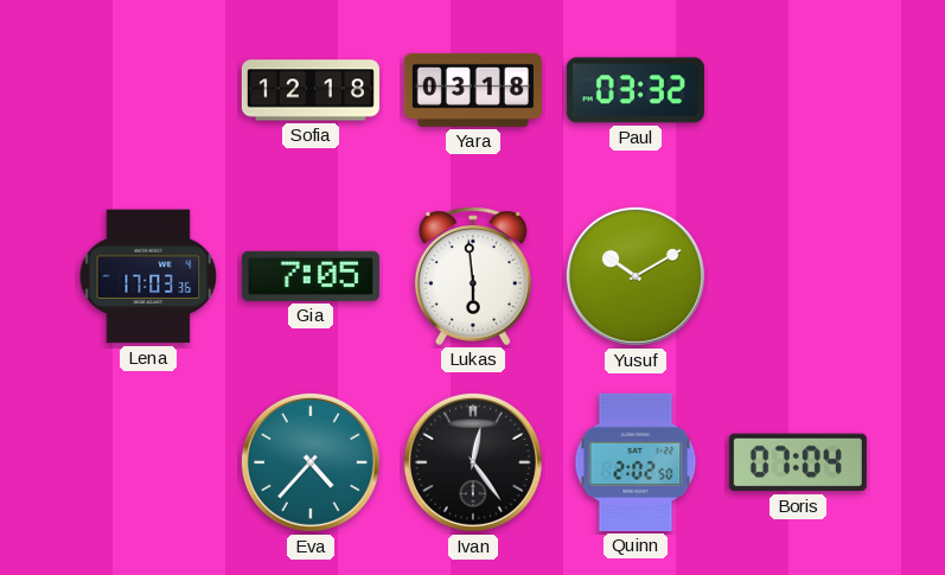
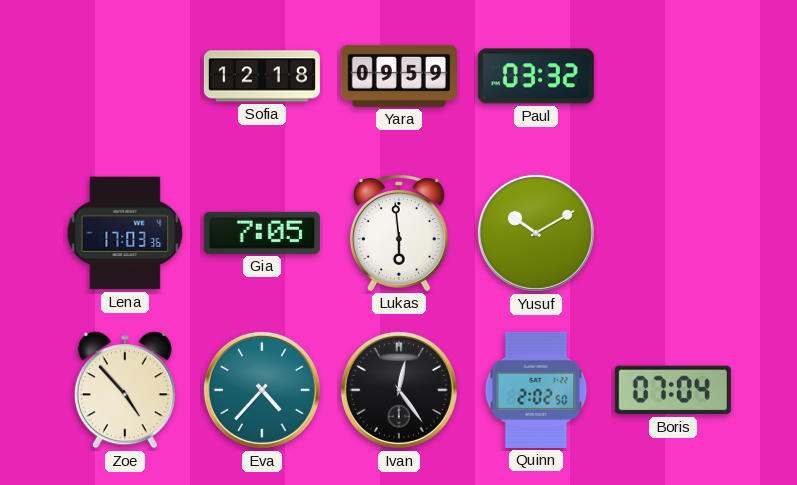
Yara: 03:18 -> 09:59
Zoe: none -> 4:53
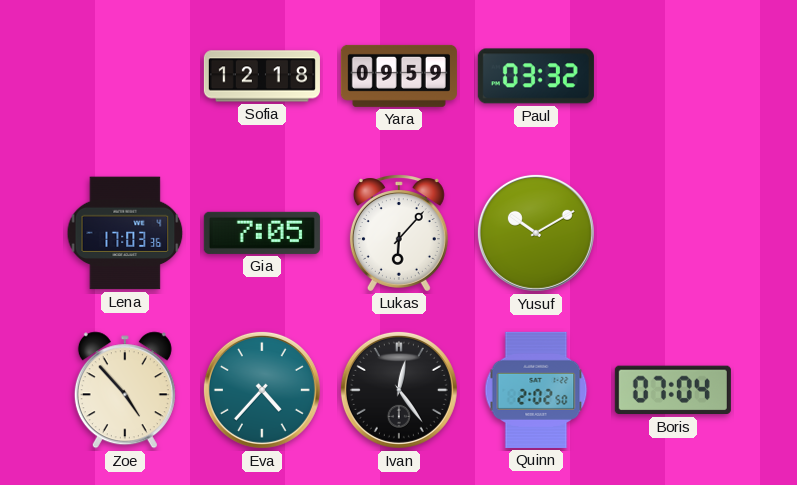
Lukas: 5:59 -> 6:07
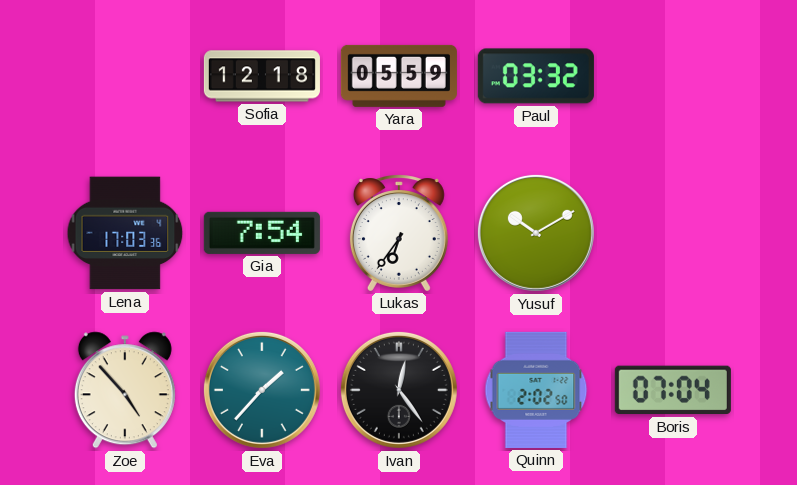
Yara: 09:59 -> 05:59
Gia: 7:05 -> 7:54
Lukas: 6:07 -> 6:36
Eva: 4:37 -> 1:37
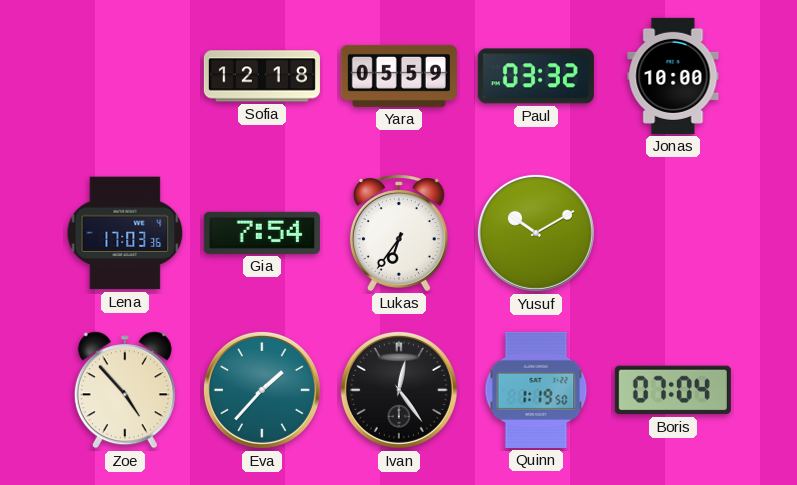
Jonas: none -> 10:00
Quinn: 2:02 -> 1:19
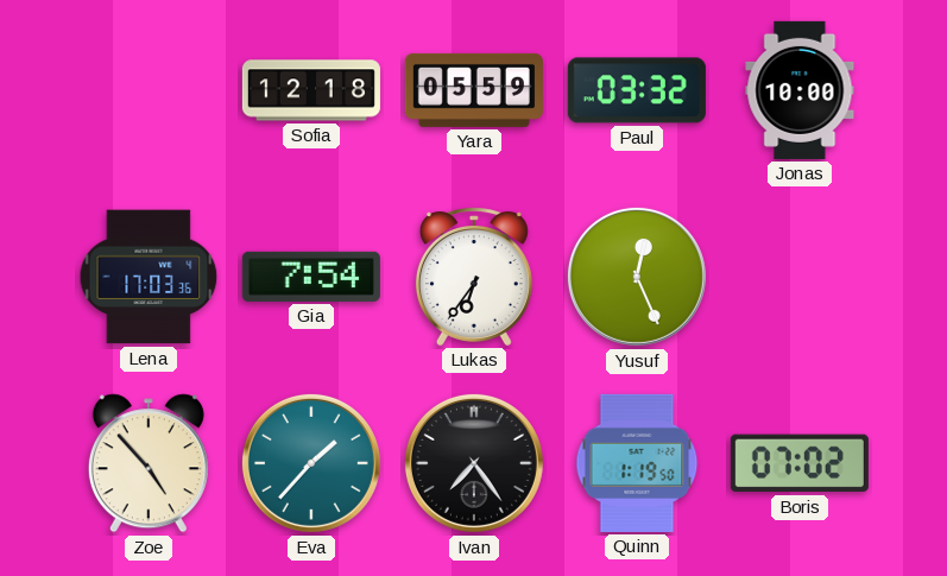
Yusuf: 10:10 -> 12:26
Ivan: 12:24 -> 7:24
Boris: 07:04 -> 07:02
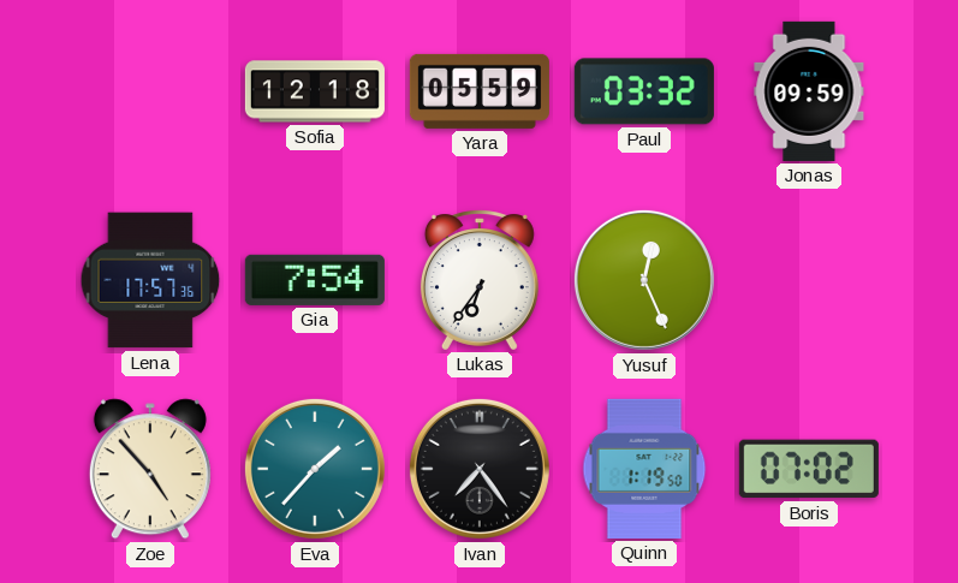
Jonas: 10:00 -> 09:59
Lena: 17:03 -> 17:57
